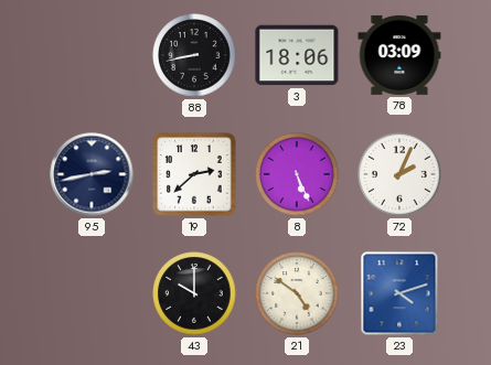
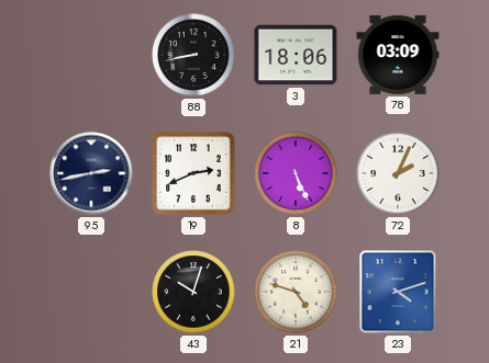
19: 2:38 -> 2:41
43: 10:00 -> 10:03
21: 4:51 -> 4:48
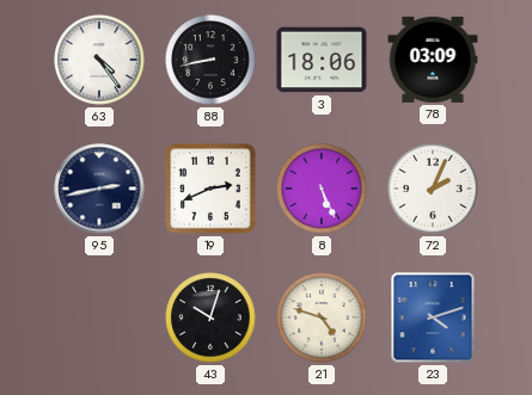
63: none -> 4:24
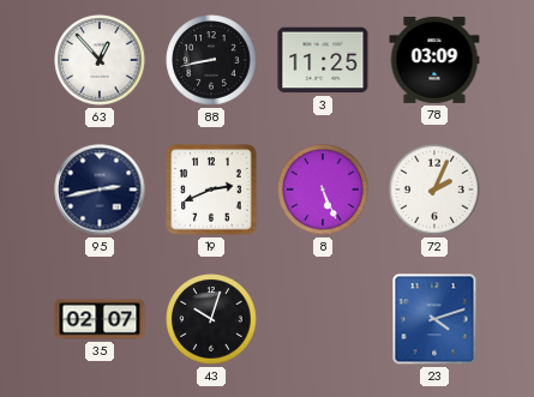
63: 4:24 -> 12:53
3: 18:06 -> 11:25
35: none -> 02:07
21: 4:48 -> none
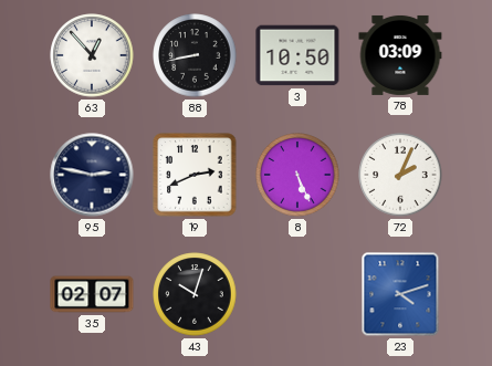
3: 11:25 -> 10:50
95: 2:43 -> 2:47
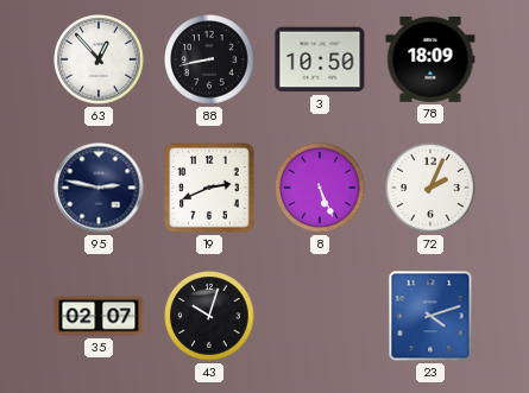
78: 03:09 -> 18:09
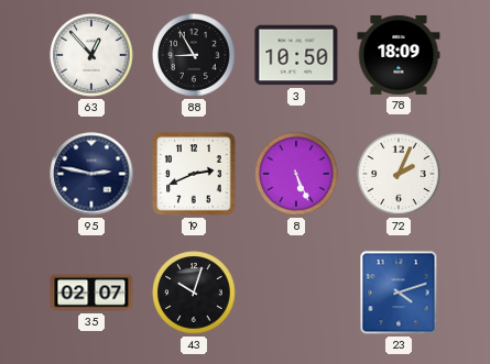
88: 8:43 -> 8:55
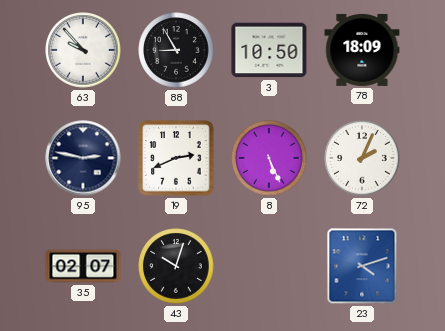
63: 12:53 -> 9:53
